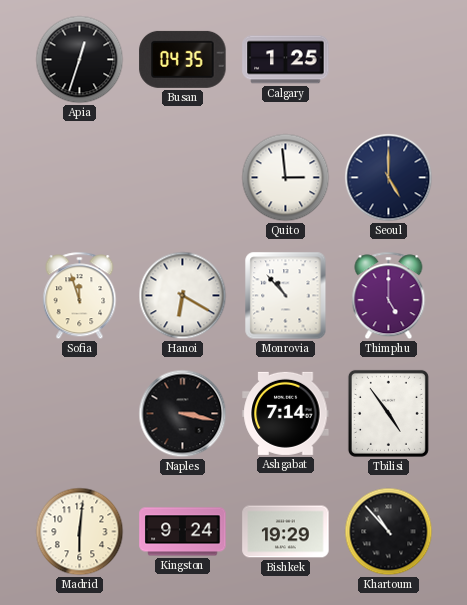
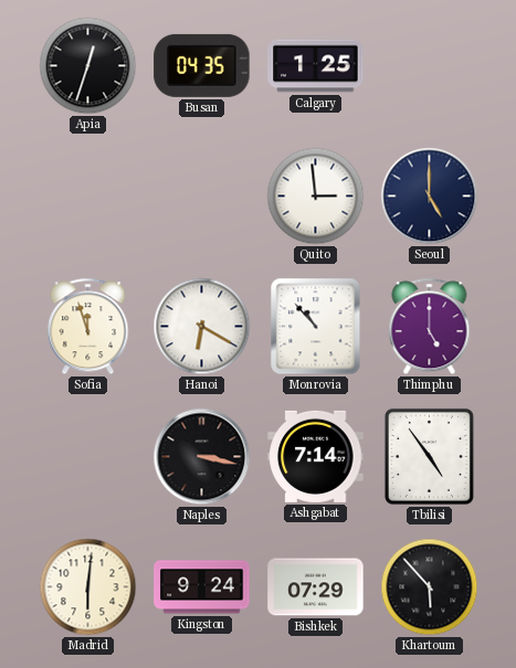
Bishkek: 19:29 -> 07:29
Khartoum: 10:53 -> 5:53
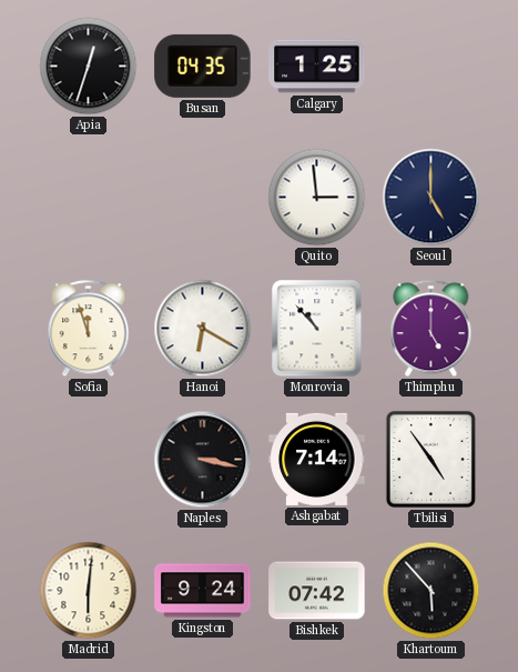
Bishkek: 07:29 -> 07:42
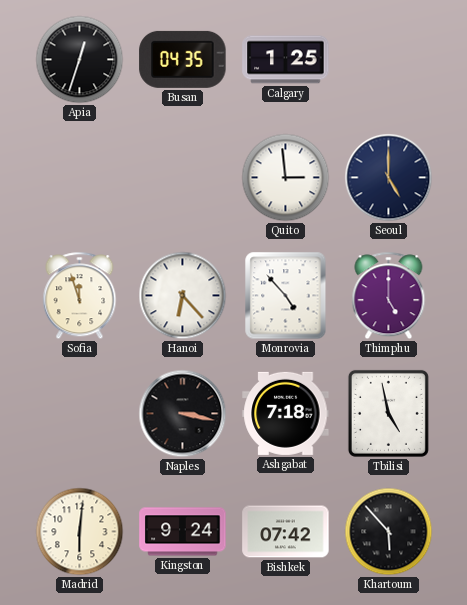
Hanoi: 6:20 -> 6:23
Monrovia: 10:53 -> 4:53
Ashgabat: 7:14 -> 7:18
Tbilisi: 4:54 -> 4:58
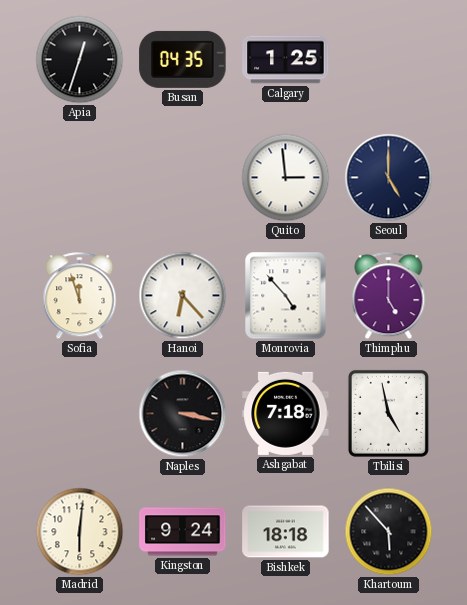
Bishkek: 07:42 -> 18:18
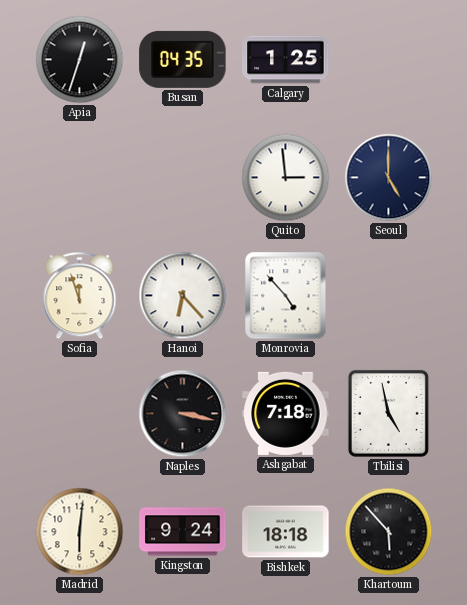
Thimphu: 5:00 -> none
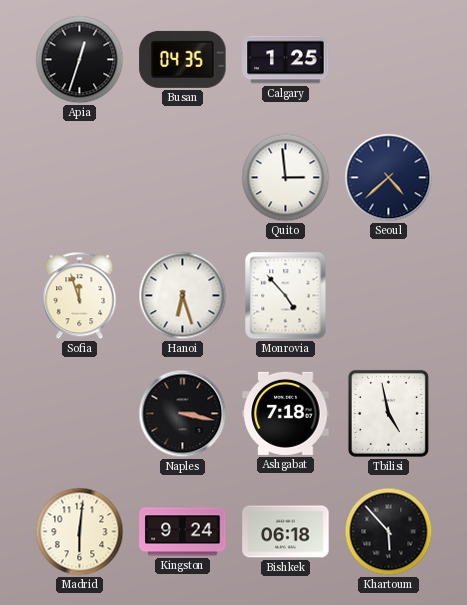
Seoul: 5:00 -> 4:38
Hanoi: 6:23 -> 6:27
Bishkek: 18:18 -> 06:18
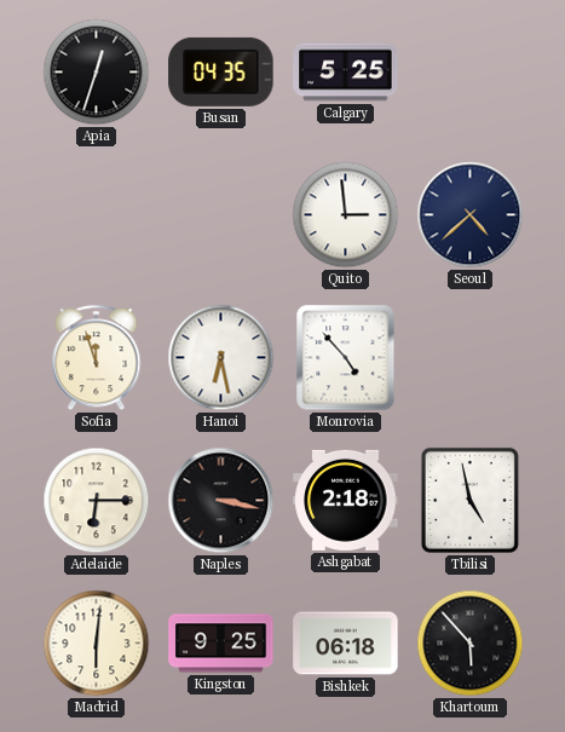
Calgary: 1:25 -> 5:25
Hanoi: 6:27 -> 6:28
Adelaide: none -> 6:15
Ashgabat: 7:18 -> 2:18
Kingston: 9:24 -> 9:25
